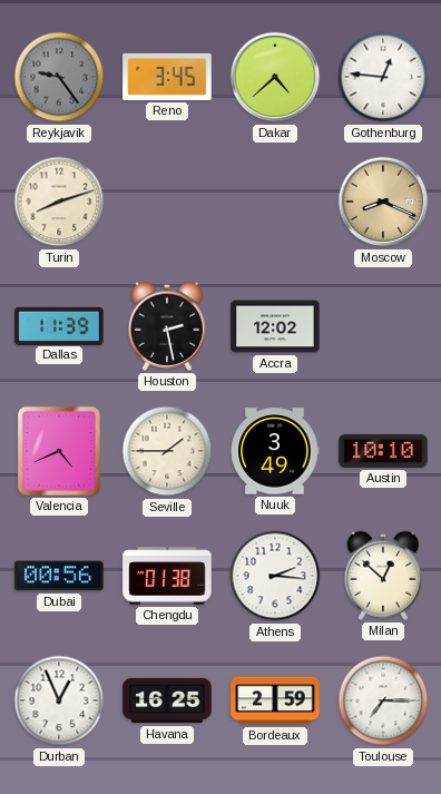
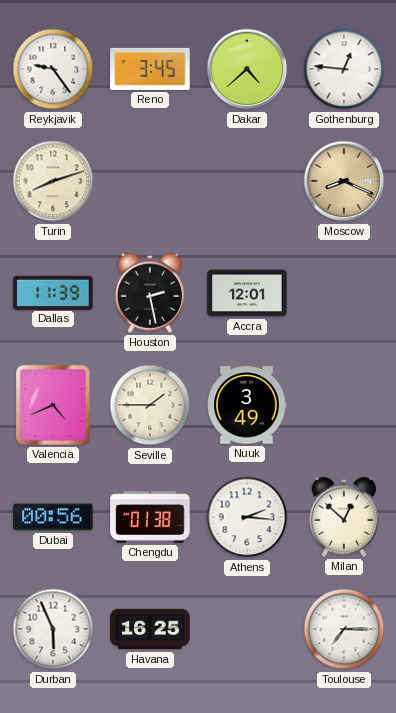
Reykjavik dial: grey -> white
Accra: 12:02 -> 12:01
Austin: 10:10 -> none
Durban: 12:56 -> 5:56
Bordeaux: 2:59 -> none
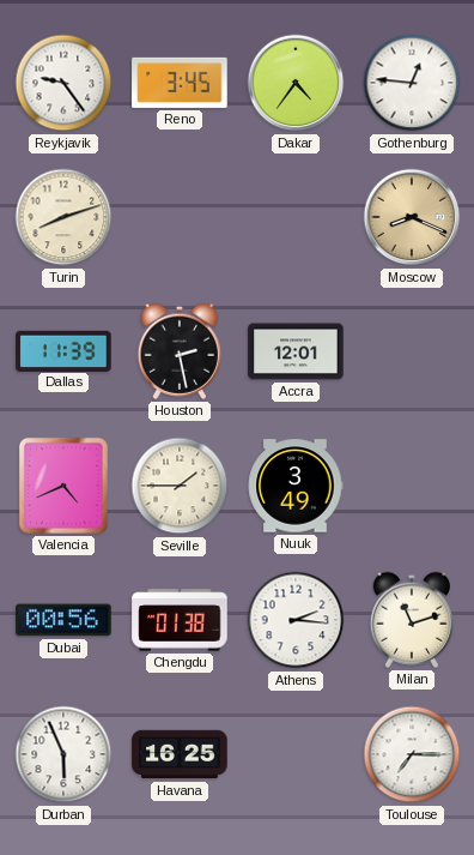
Dakar: 4:38 -> 4:36
Milan: 12:52 -> 11:12
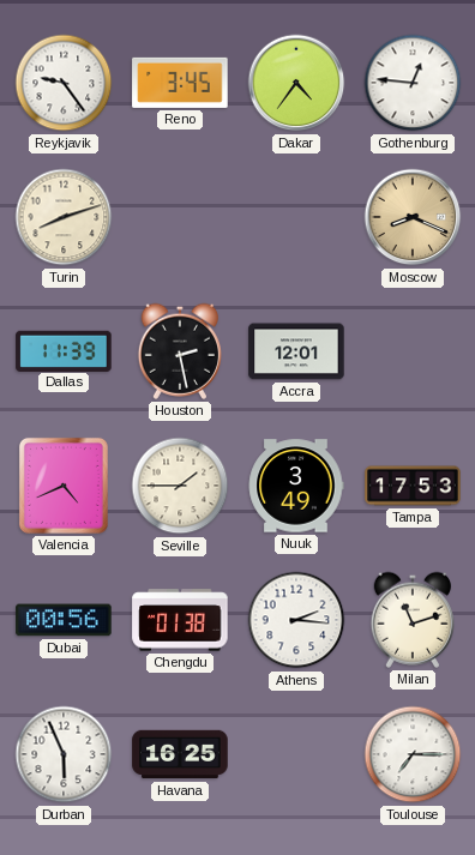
Tampa: none -> 17:53
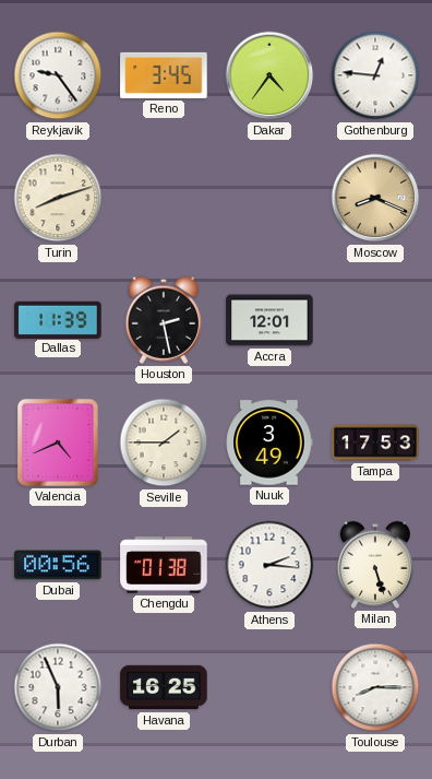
Milan: 11:12 -> 5:27
Toulouse: 7:15 -> 8:15
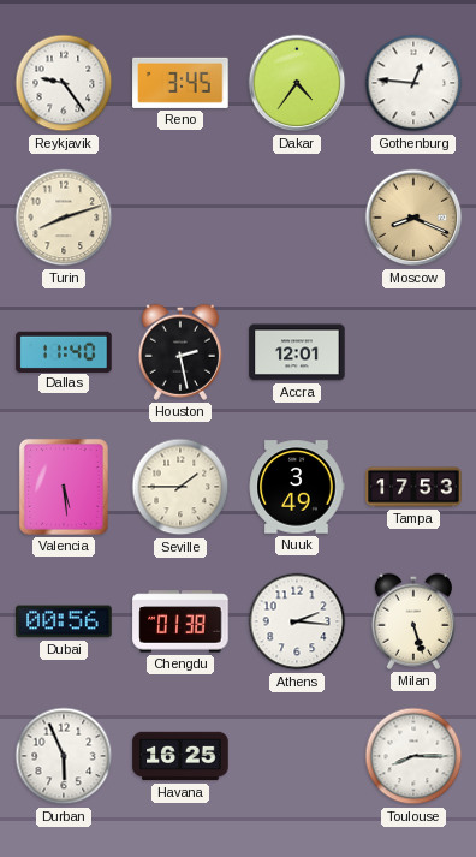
Dallas: 11:39 -> 11:40
Valencia: 4:41 -> 5:29
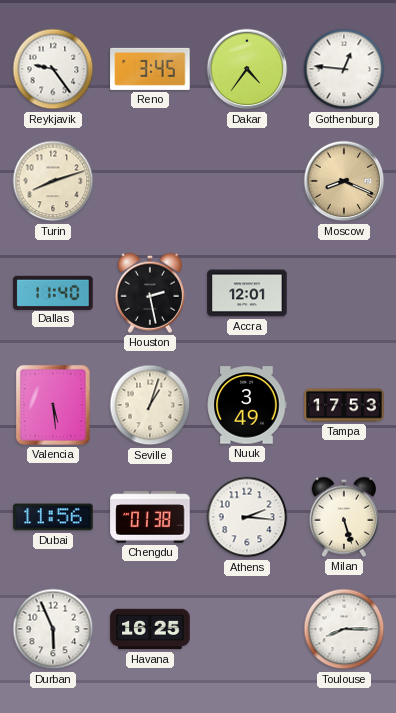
Seville: 1:45 -> 1:03
Dubai: 00:56 -> 11:56
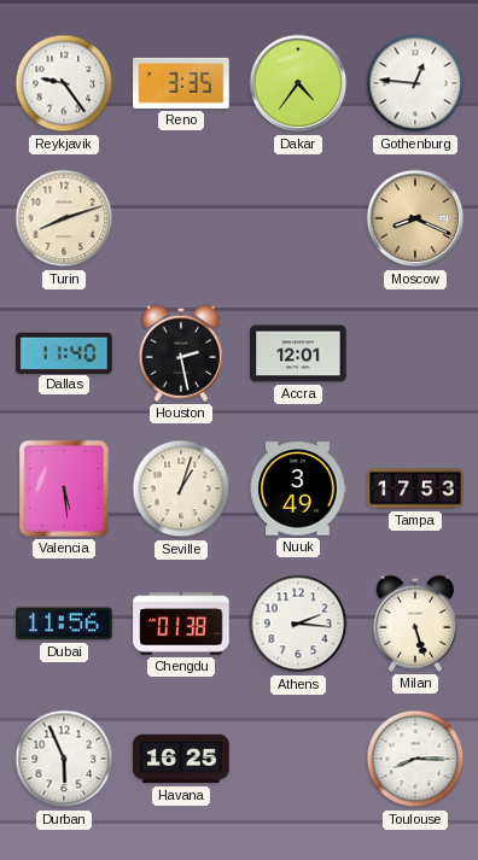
Reno: 3:45 -> 3:35
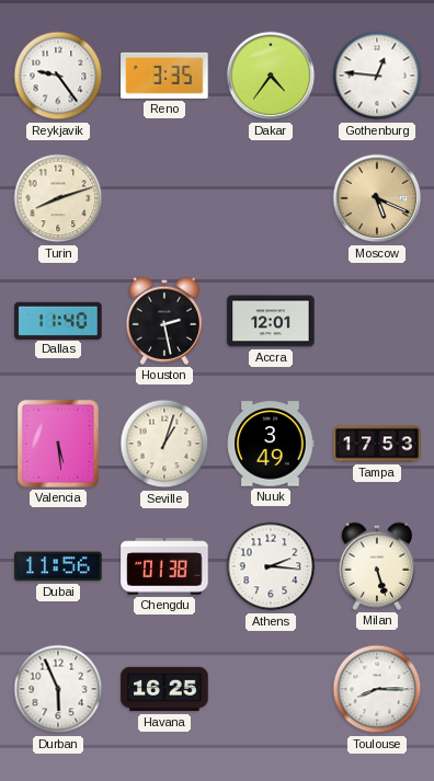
Moscow: 8:19 -> 5:19
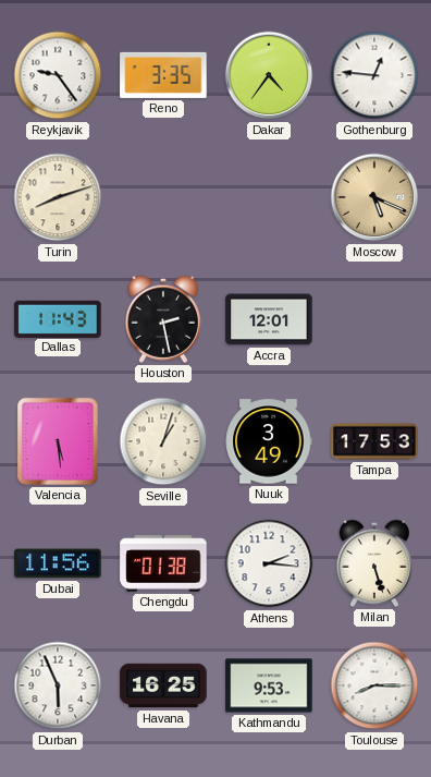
Dallas: 11:40 -> 11:43
Kathmandu: none -> 9:53
